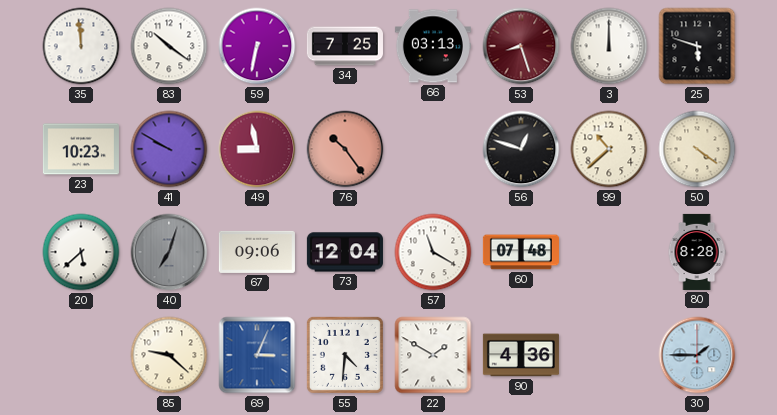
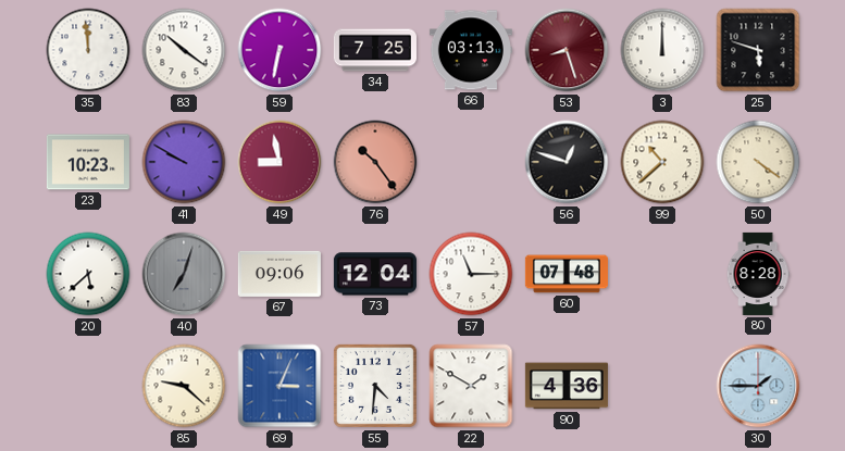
57: 11:20 -> 11:15
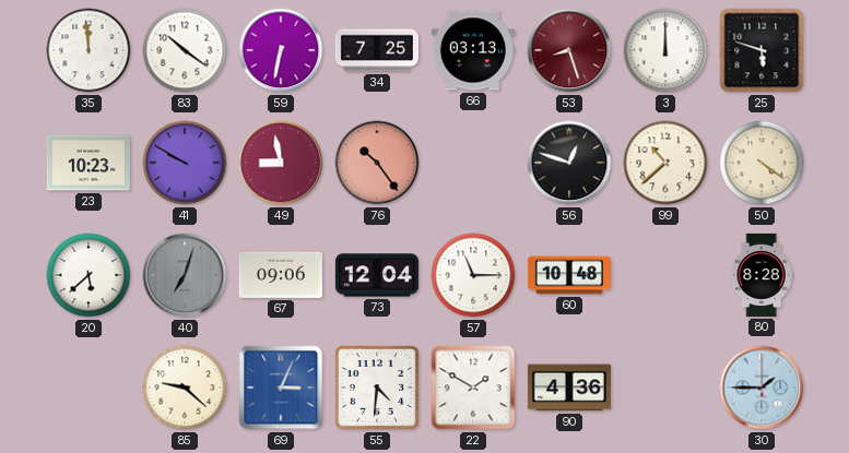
60: 07:48 -> 10:48
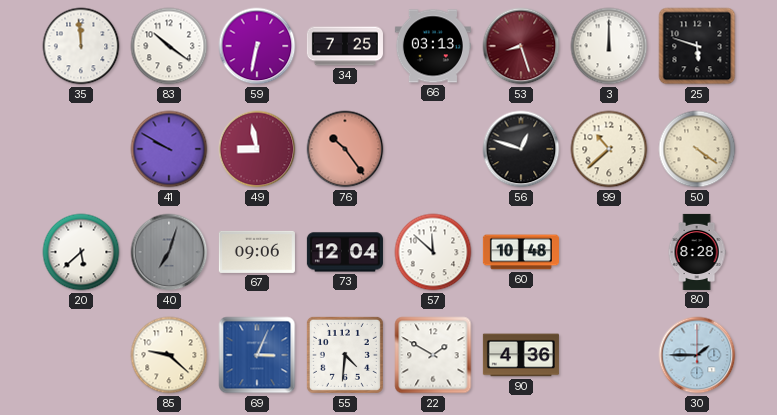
23: 10:23 -> none
57: 11:15 -> 11:52
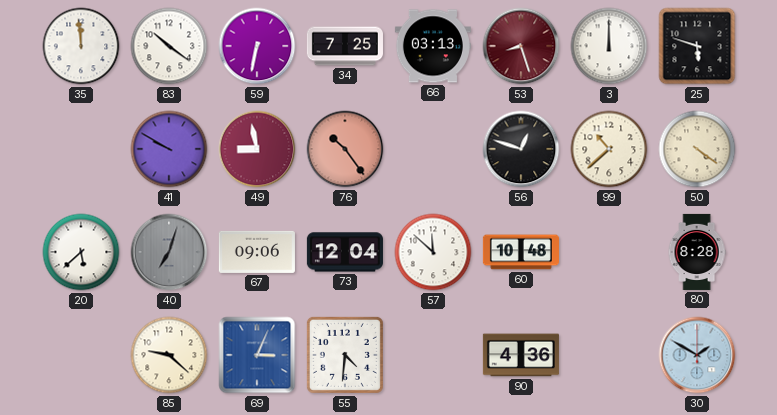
22: 1:50 -> none
30: 1:45 -> 1:50
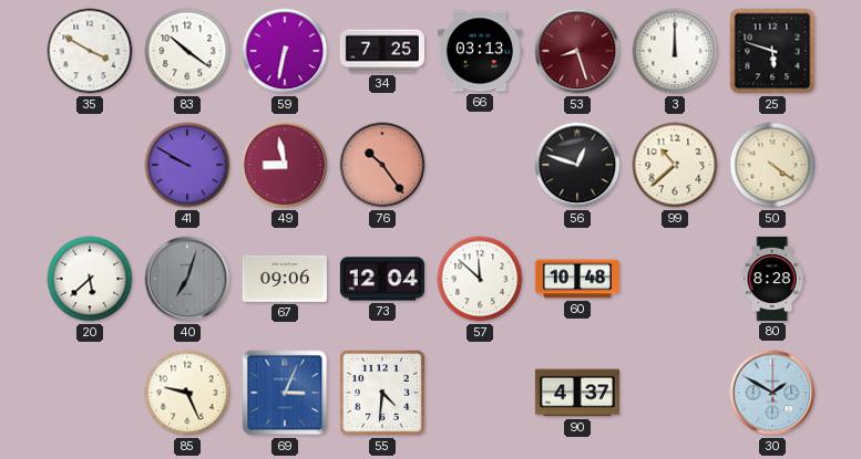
35: 11:59 -> 3:50
85: 9:22 -> 9:26
90: 4:36 -> 4:37
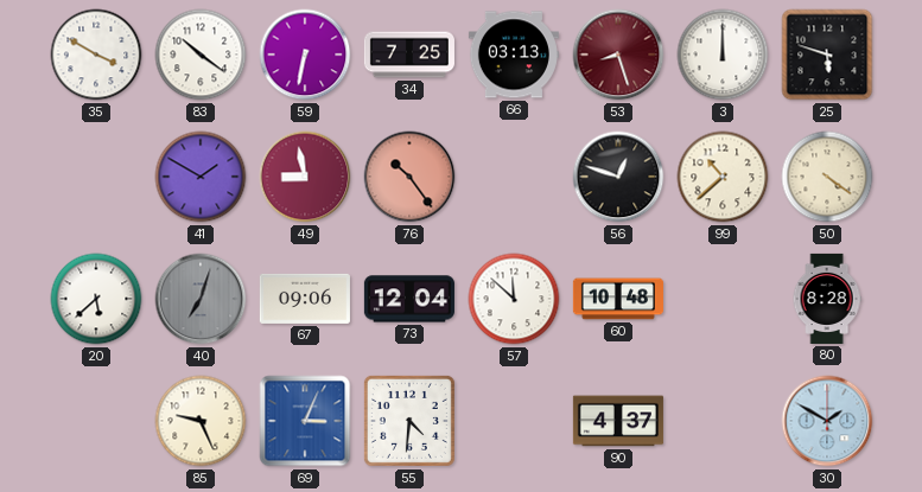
41: 9:50 -> 1:50
